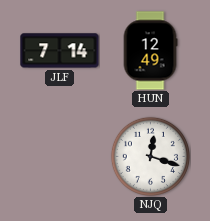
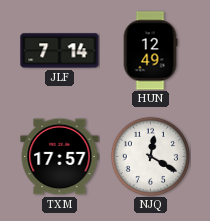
TXM: none -> 17:57
NJQ: 12:18 -> 12:20
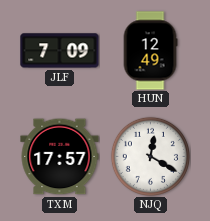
JLF: 7:14 -> 7:09
